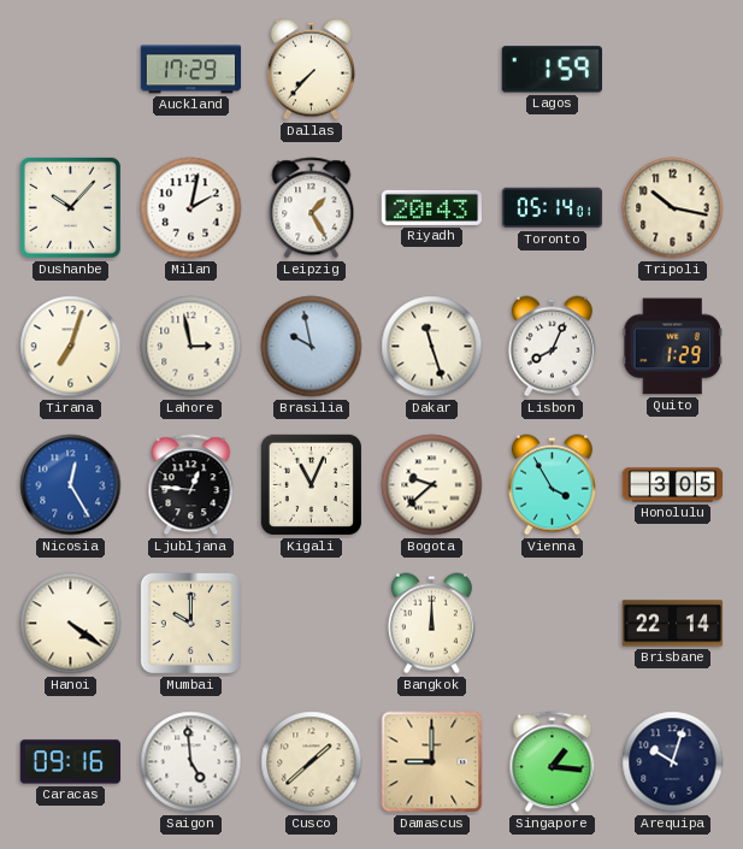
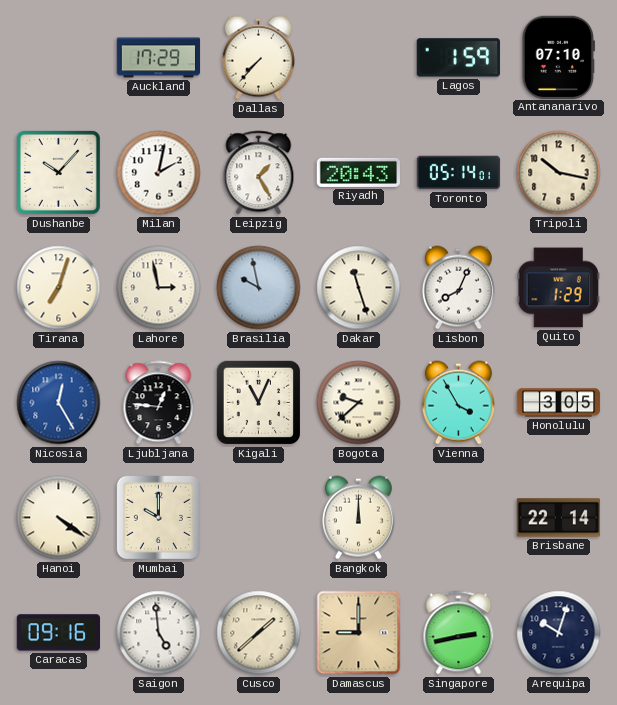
Antananarivo: none -> 07:10
Singapore: 1:16 -> 2:43
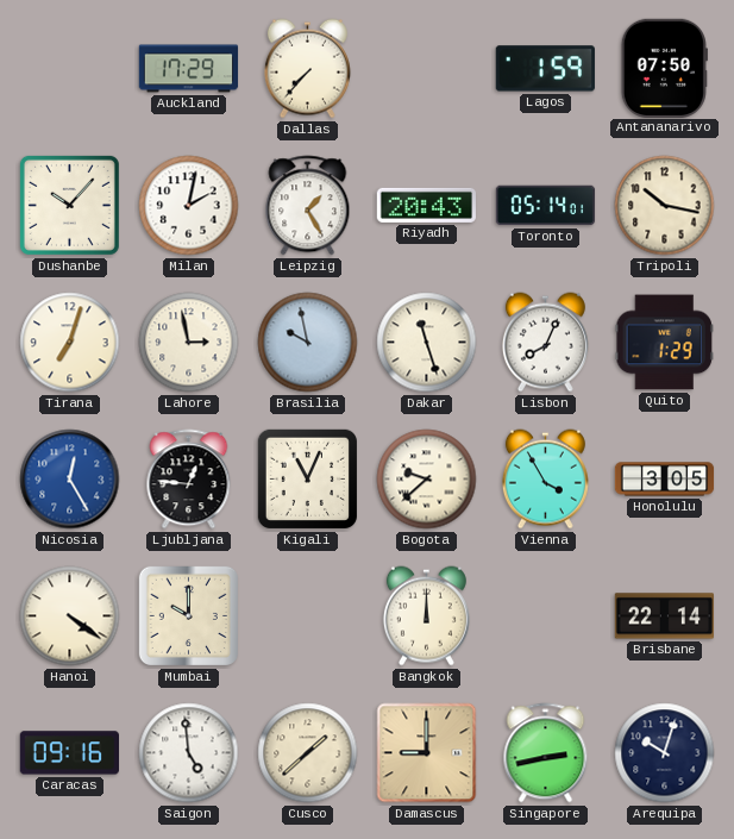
Antananarivo: 07:10 -> 07:50
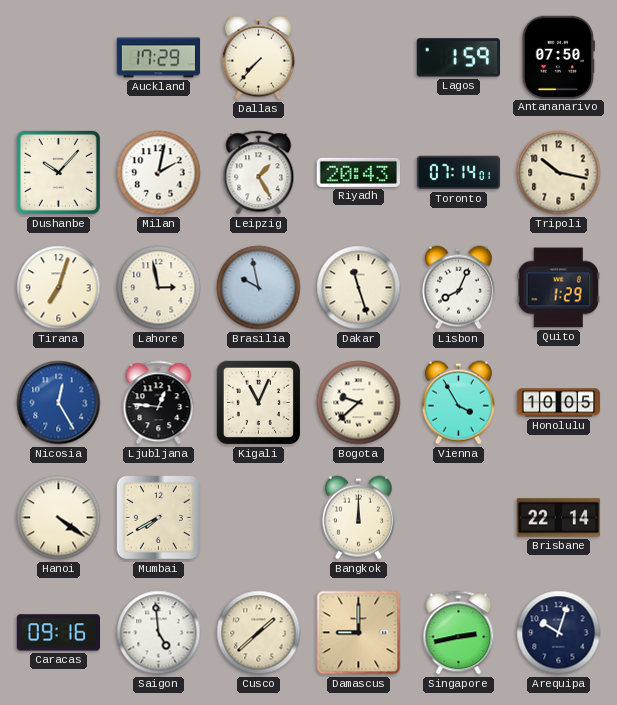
Toronto: 05:14 -> 07:14
Honolulu: 3:05 -> 10:05
Mumbai: 10:00 -> 7:40
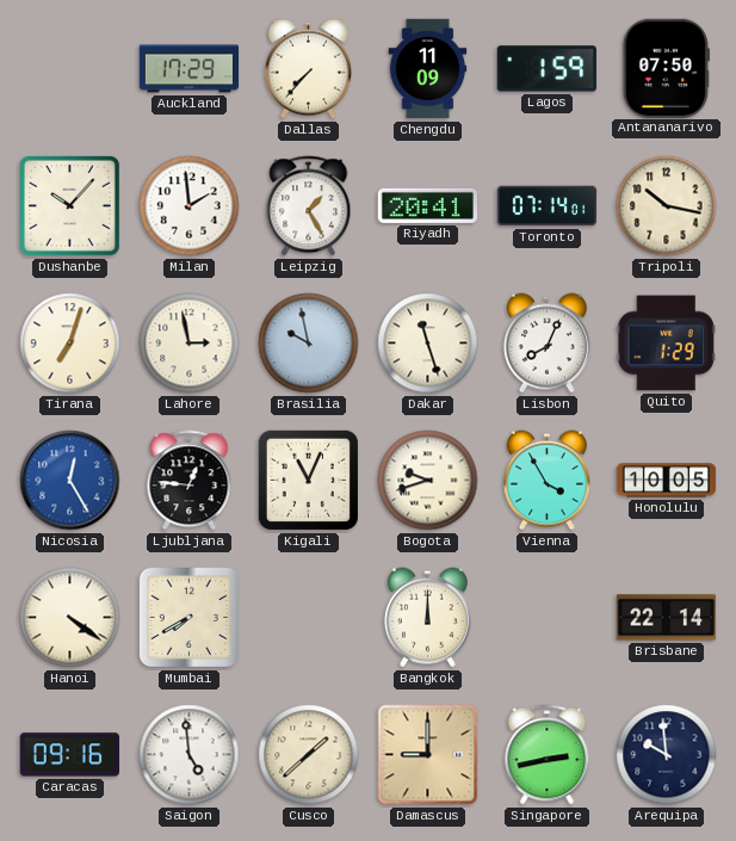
Chengdu: none -> 11:09
Milan: 2:02 -> 1:59
Riyadh: 20:43 -> 20:41
Bogota: 9:38 -> 9:42
Arequipa: 10:03 -> 9:59
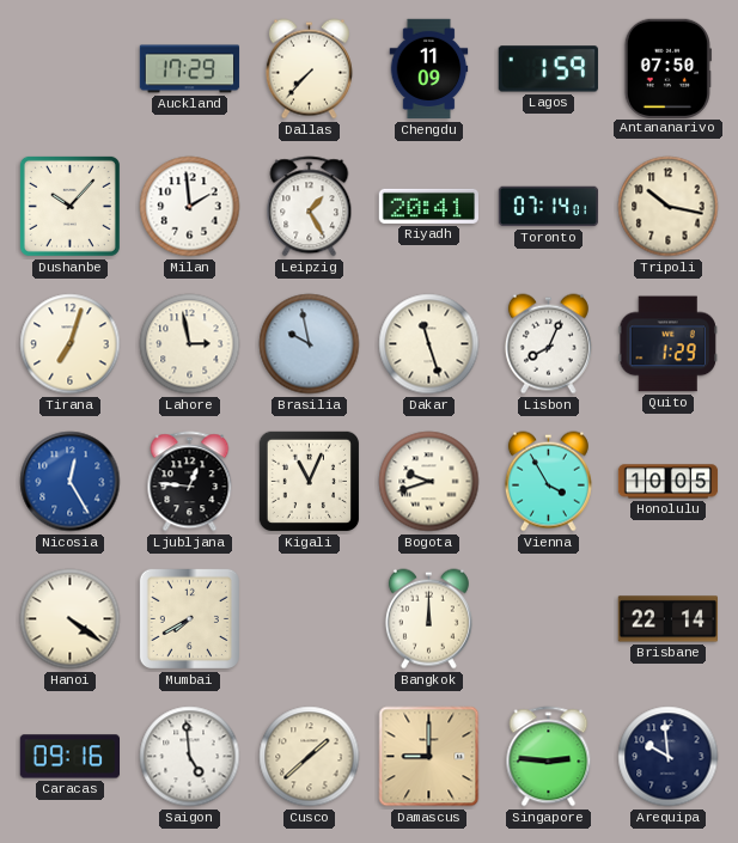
Singapore: 2:43 -> 2:46
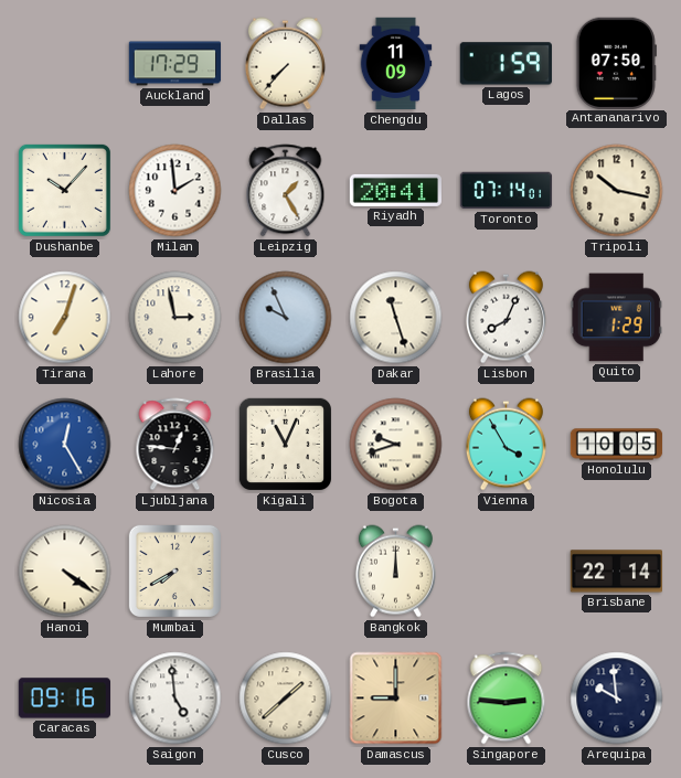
Brasilia: 9:58 -> 9:56
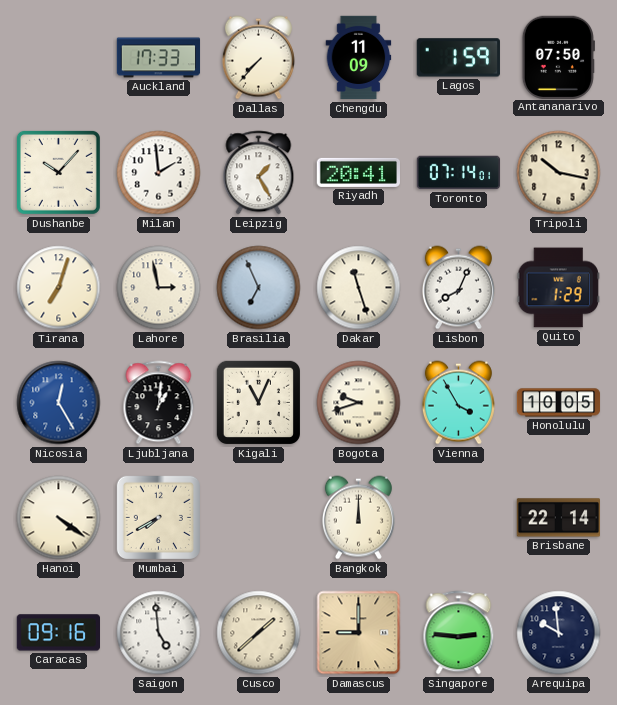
Auckland: 17:29 -> 17:33
Brasilia: 9:56 -> 6:56
Ljubljana: 12:46 -> 1:01
